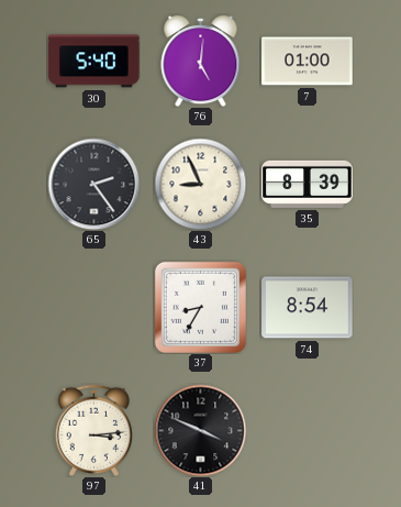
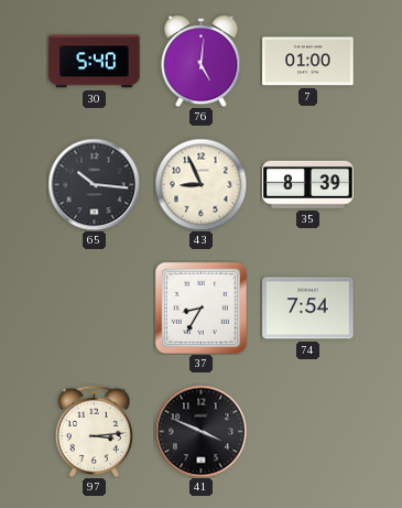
65: 2:24 -> 10:16
74: 8:54 -> 7:54
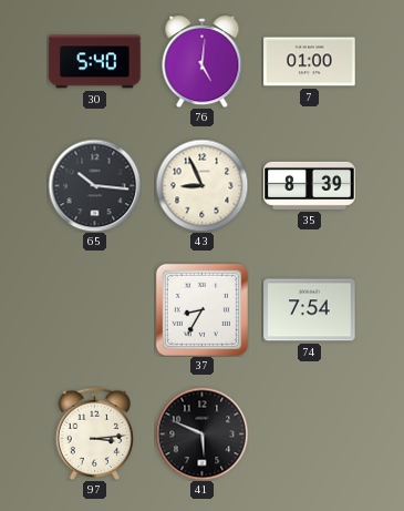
41: 3:49 -> 5:49
